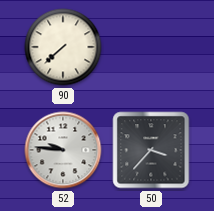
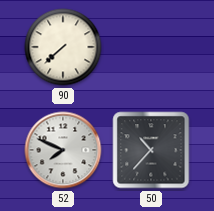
52: 9:46 -> 7:49
50: 3:37 -> 10:37
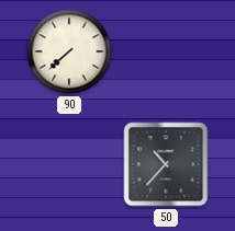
52: 7:49 -> none
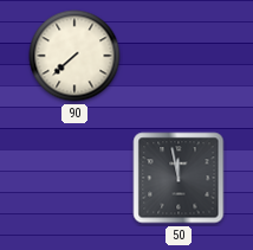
50: 10:37 -> 11:58
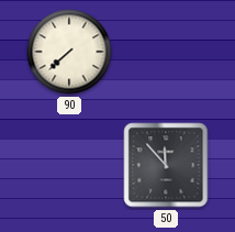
50: 11:58 -> 11:53
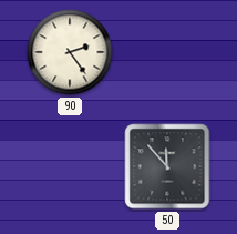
90: 7:38 -> 2:24
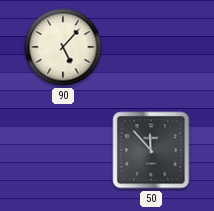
90: 2:24 -> 5:07
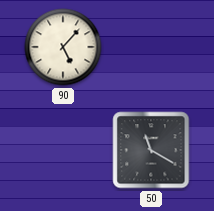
50: 11:53 -> 11:20
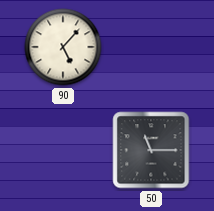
50: 11:20 -> 11:15
